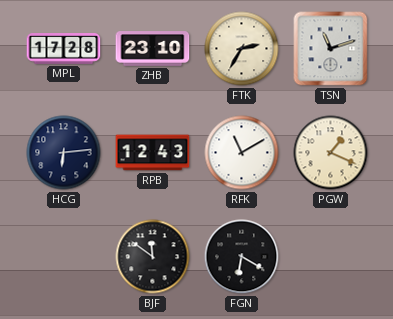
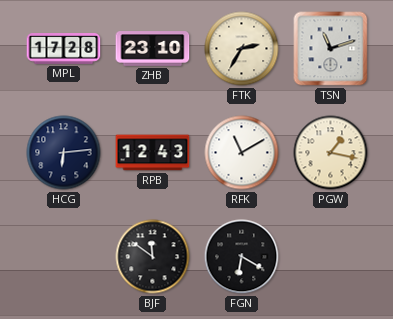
PGW: 1:19 -> 1:17
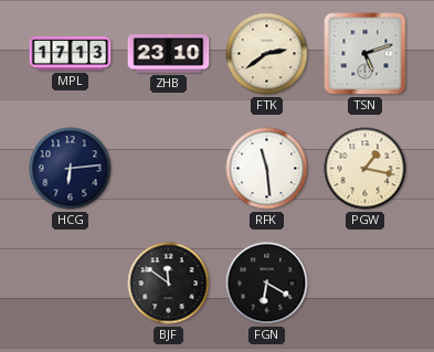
MPL: 17:28 -> 17:13
FTK: 2:35 -> 2:39
TSN: 11:12 -> 5:12
RPB: 12:43 -> none
RFK: 11:10 -> 11:29
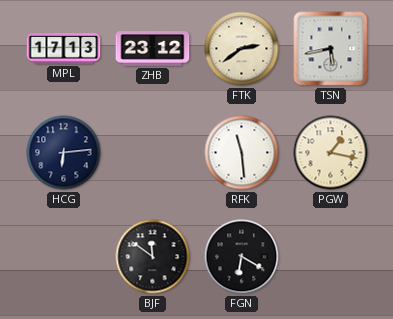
ZHB: 23:10 -> 23:12
TSN: 5:12 -> 5:43
